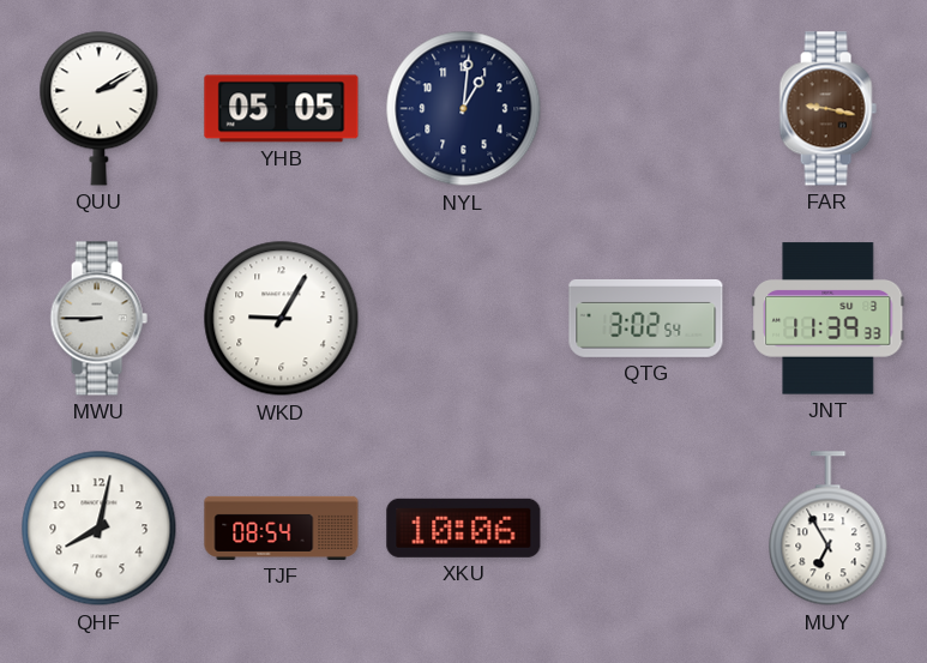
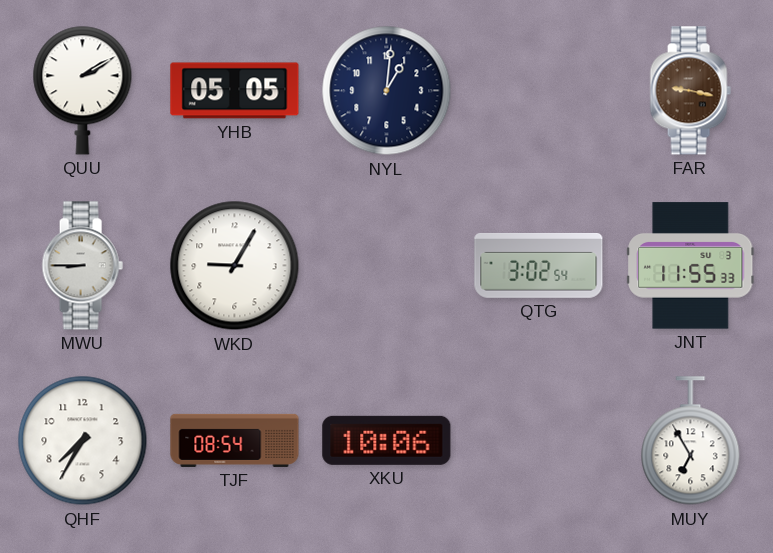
JNT: 11:39 -> 11:55
QHF: 8:02 -> 7:35
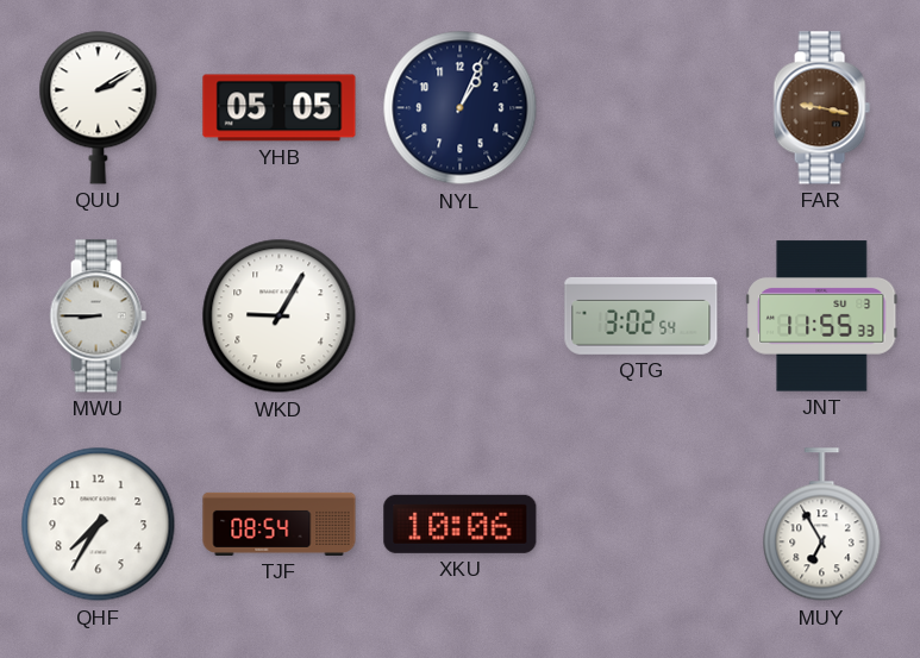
NYL: 1:01 -> 1:04
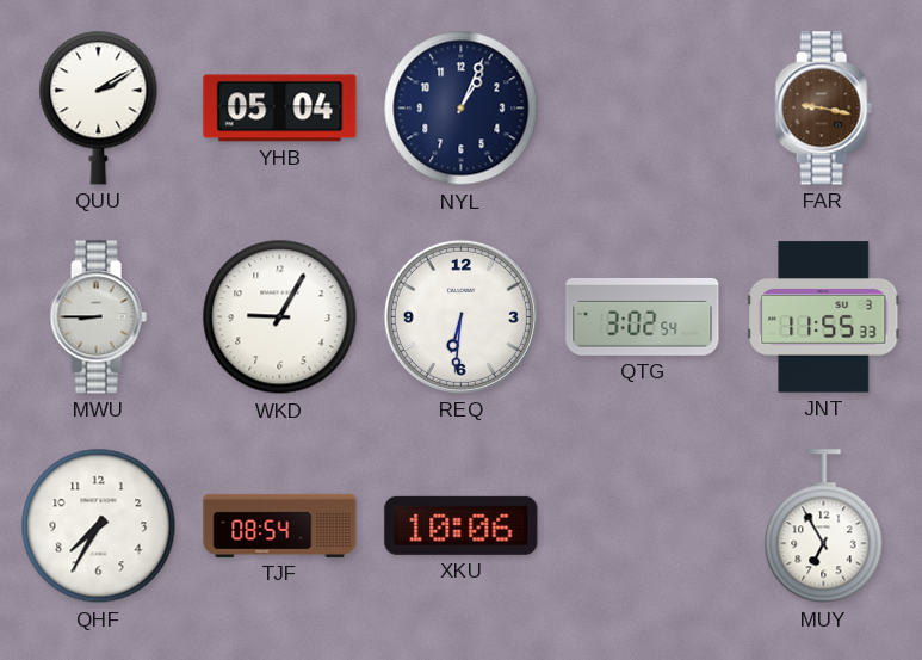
YHB: 05:05 -> 05:04
REQ: none -> 6:31
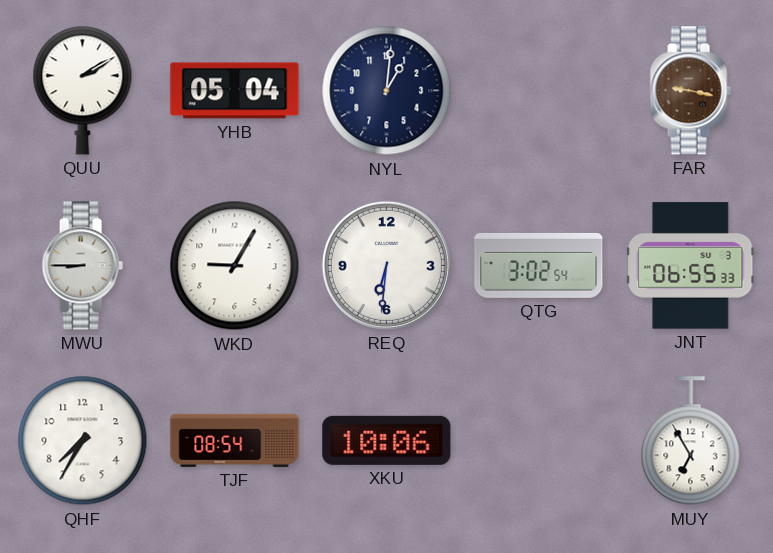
NYL: 1:04 -> 1:01
JNT: 11:55 -> 06:55
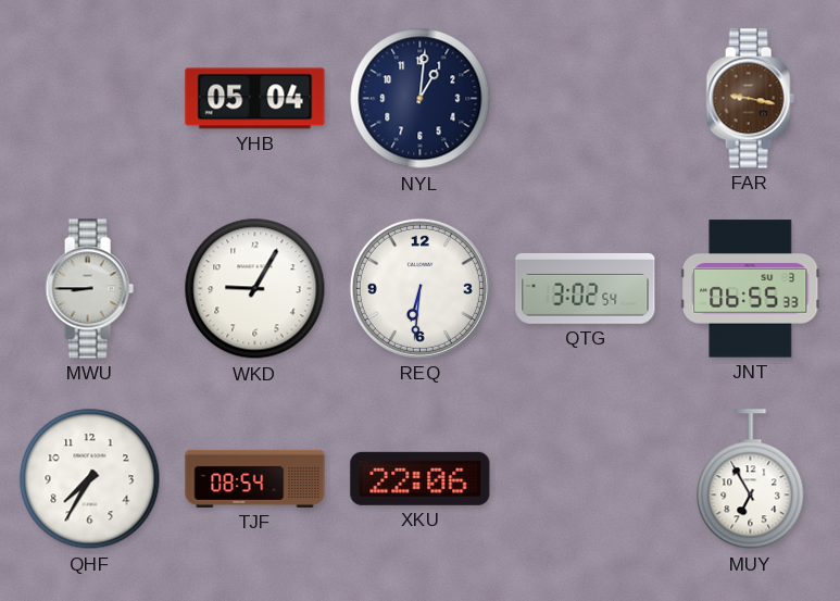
QUU: 2:10 -> none
XKU: 10:06 -> 22:06
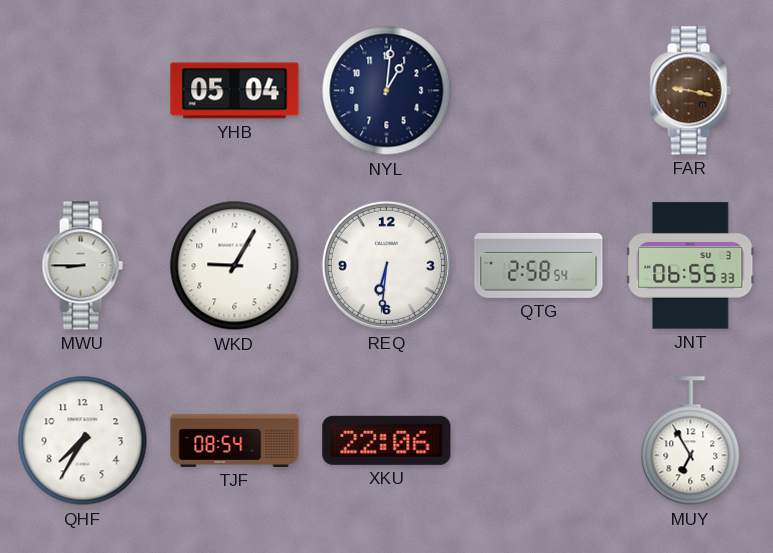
QTG: 3:02 -> 2:58
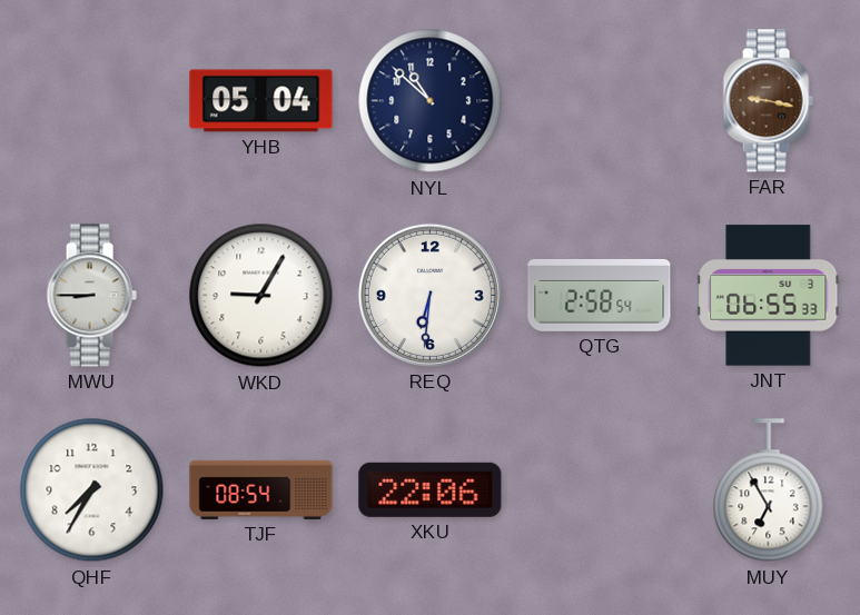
NYL: 1:01 -> 10:52
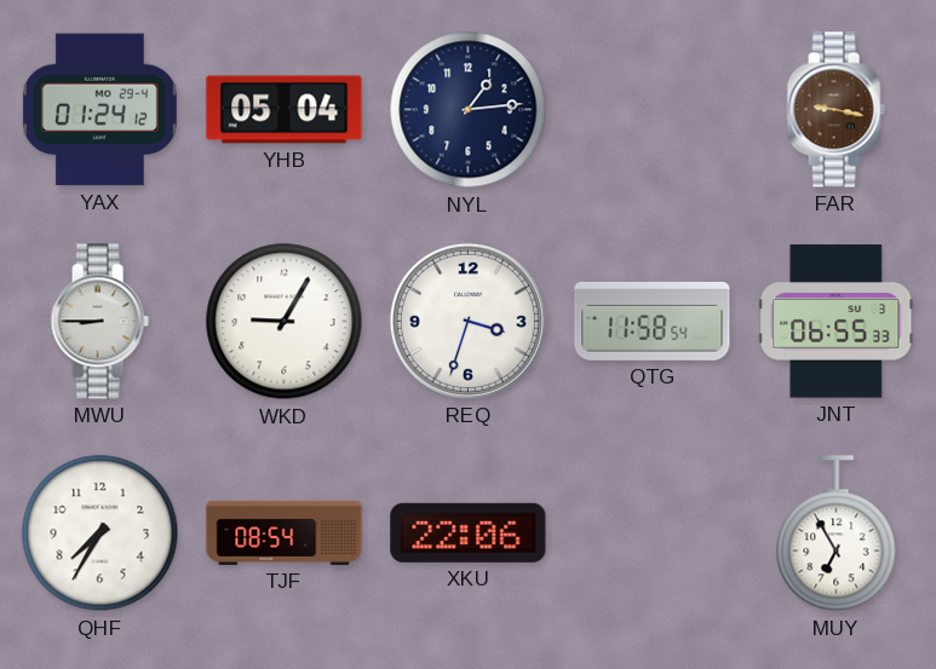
YAX: none -> 01:24
NYL: 10:52 -> 1:14
REQ: 6:31 -> 3:33
QTG: 2:58 -> 11:58
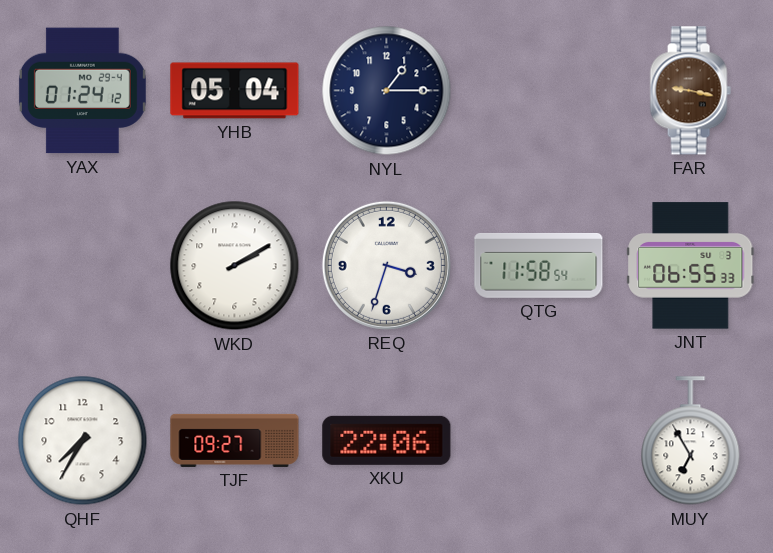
NYL: 1:14 -> 1:15
MWU: 8:45 -> none
WKD: 9:05 -> 2:10
TJF: 08:54 -> 09:27
